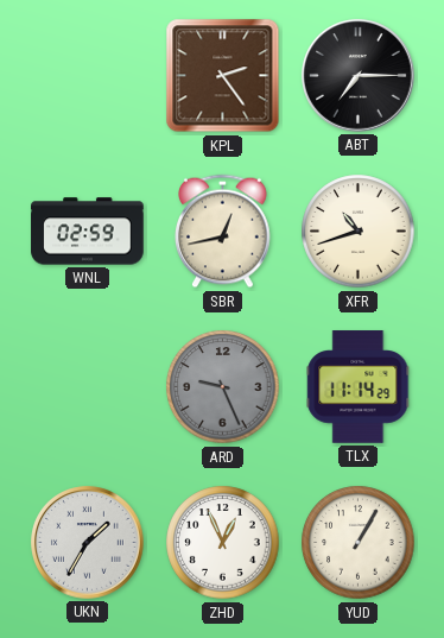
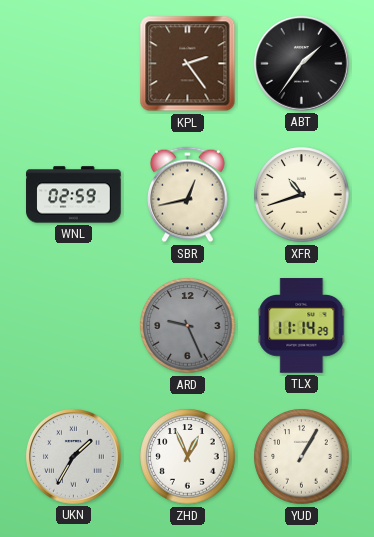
ABT: 7:15 -> 1:36
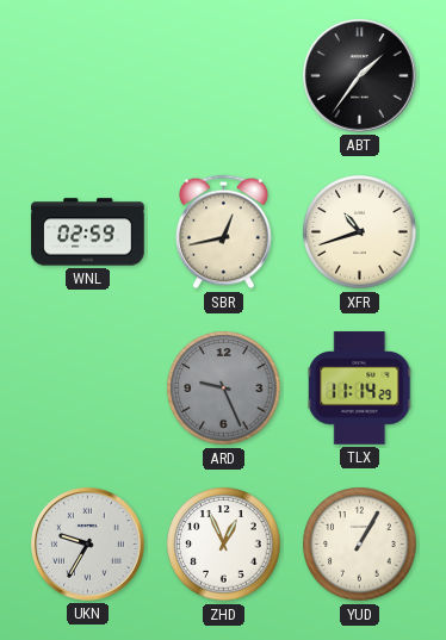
KPL: 2:24 -> none
UKN: 1:35 -> 9:35
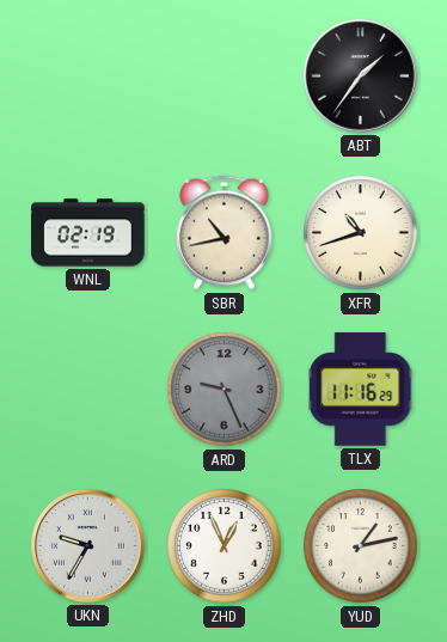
WNL: 02:59 -> 02:19
SBR: 12:43 -> 10:43
TLX: 11:14 -> 11:16
YUD: 1:05 -> 1:13
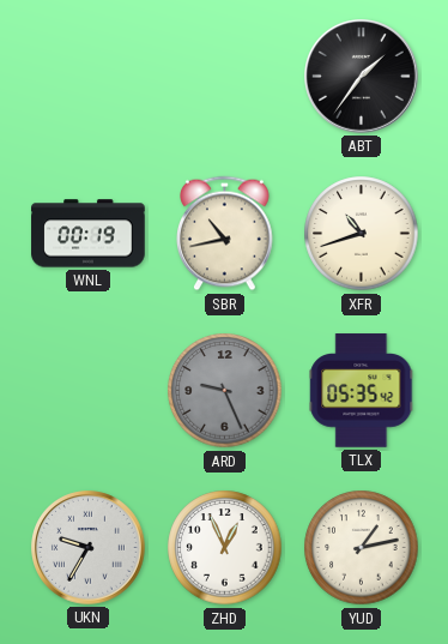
WNL: 02:19 -> 00:19
TLX: 11:16 -> 05:35
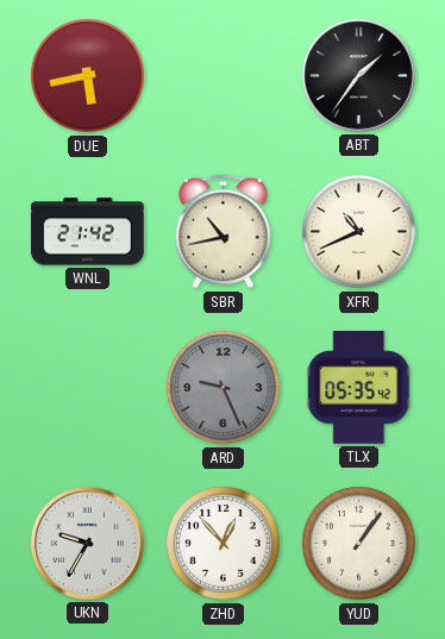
DUE: none -> 5:43
WNL: 00:19 -> 21:42
XFR: 10:42 -> 10:41
ZHD: 12:56 -> 12:53
YUD: 1:13 -> 1:06
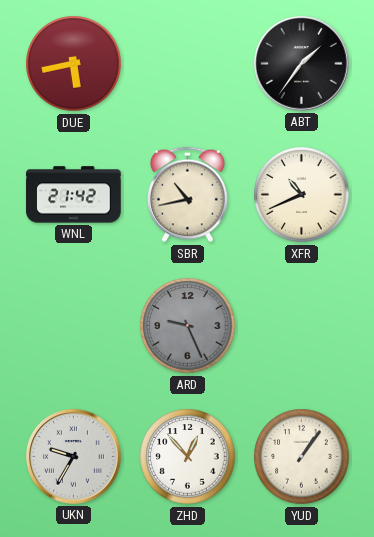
TLX: 05:35 -> none
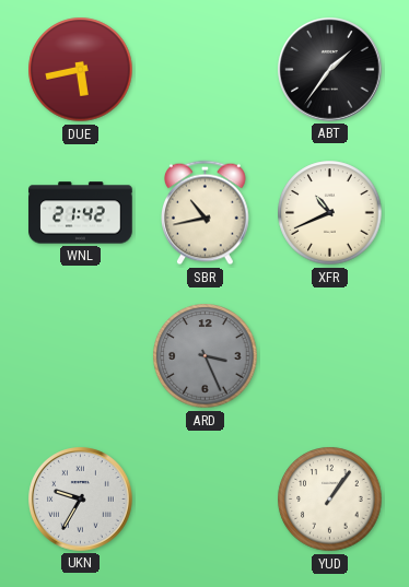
ARD: 9:26 -> 3:26
ZHD: 12:53 -> none
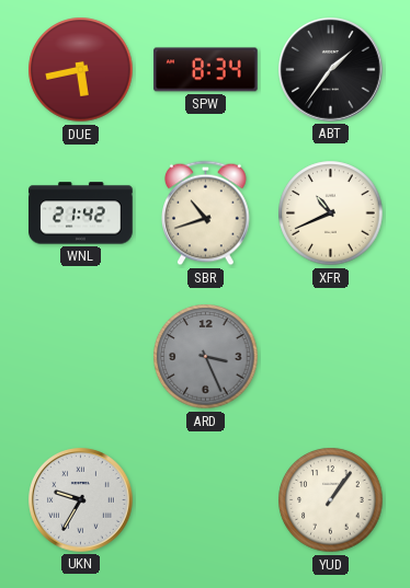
SPW: none -> 8:34
SBR: 10:43 -> 10:42
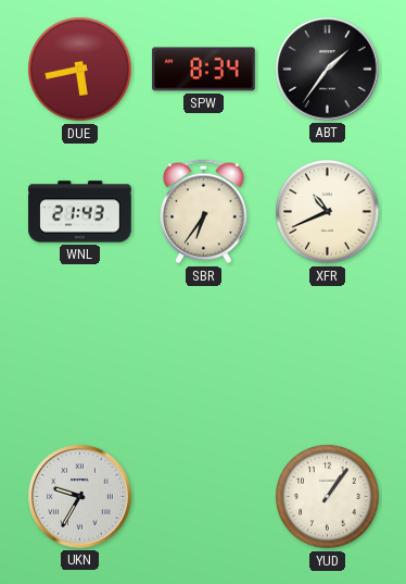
WNL: 21:42 -> 21:43
SBR: 10:42 -> 6:36
ARD: 3:26 -> none
